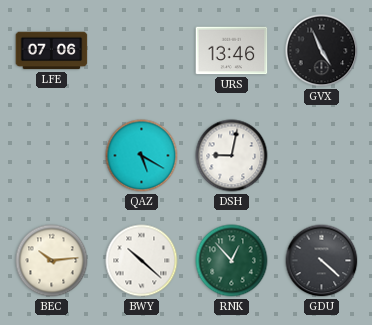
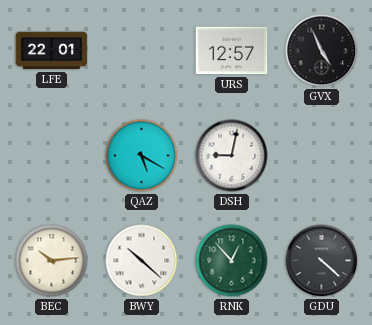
LFE: 07:06 -> 22:01
URS: 13:46 -> 12:57
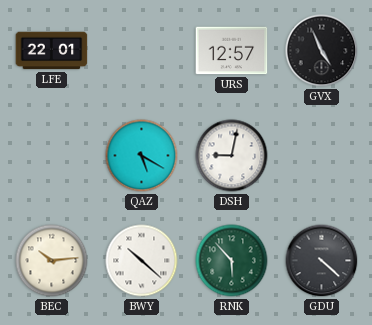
RNK: 12:53 -> 5:53
